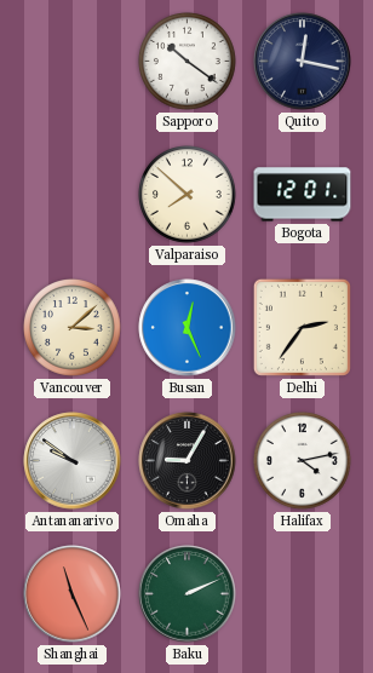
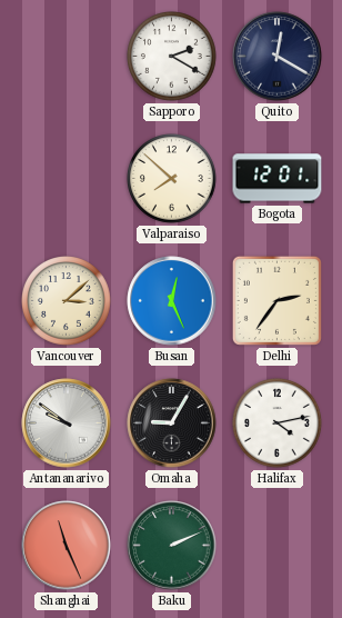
Sapporo: 10:21 -> 2:20
Quito: 12:17 -> 12:20
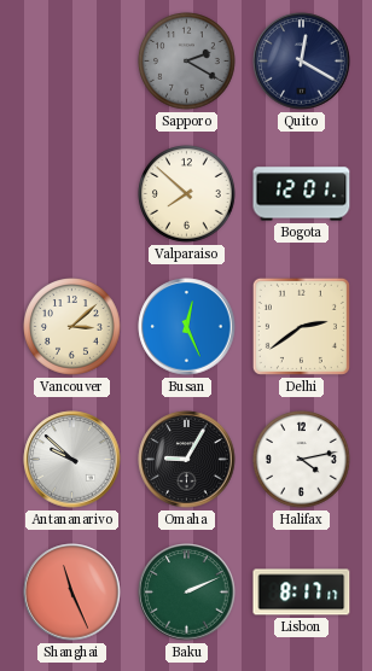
Sapporo dial: white -> grey
Delhi: 2:36 -> 2:39
Antananarivo: 9:51 -> 9:52
Lisbon: none -> 8:17
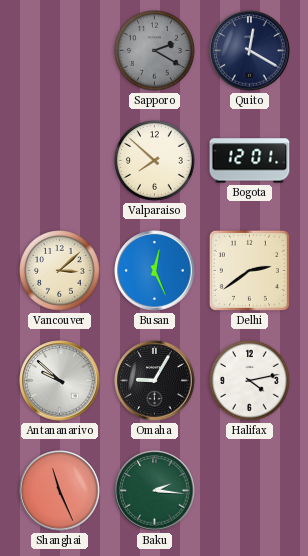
Baku: 2:11 -> 2:16
Lisbon: 8:17 -> none
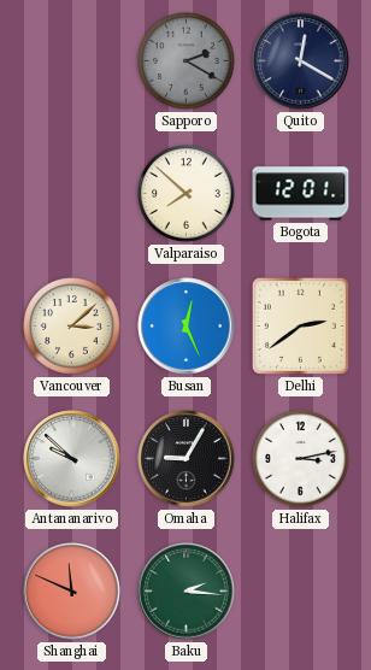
Halifax: 4:13 -> 3:13
Shanghai: 11:26 -> 11:49
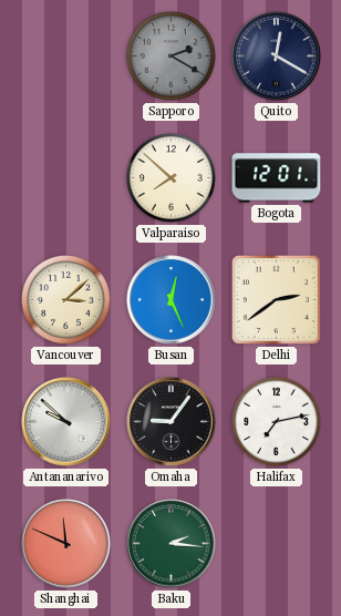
Omaha: 9:05 -> 9:06
Halifax: 3:13 -> 7:13
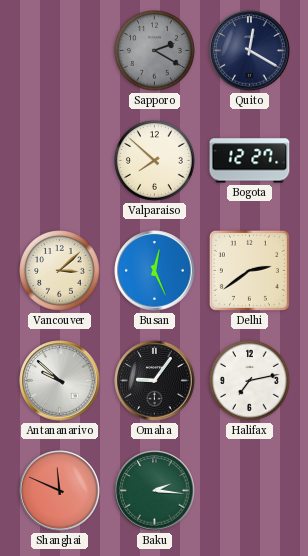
Bogota: 12:01 -> 12:27
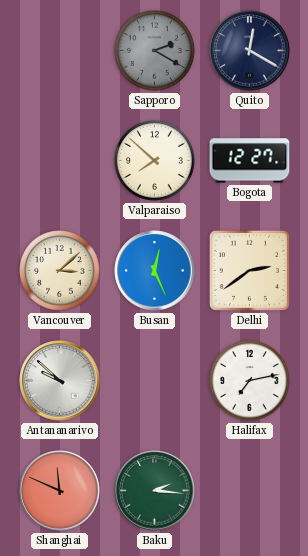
Omaha: 9:06 -> none
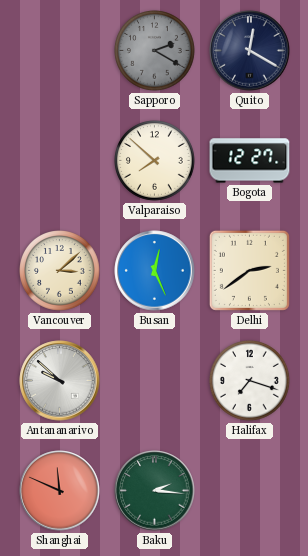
Halifax: 7:13 -> 7:18
